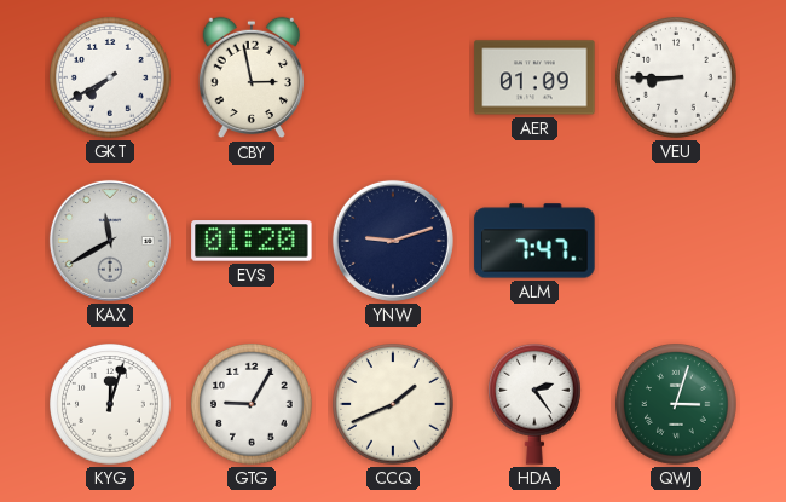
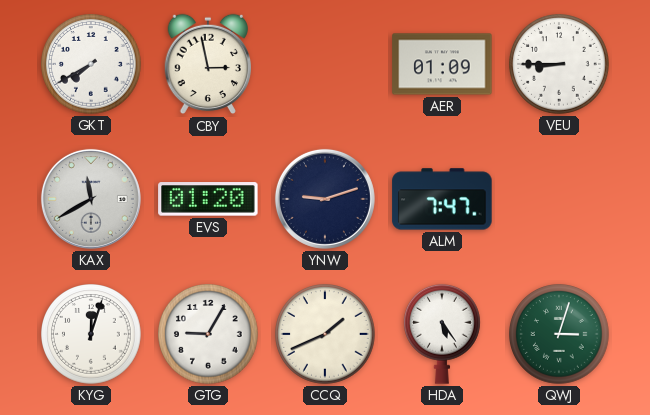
HDA: 2:24 -> 5:24
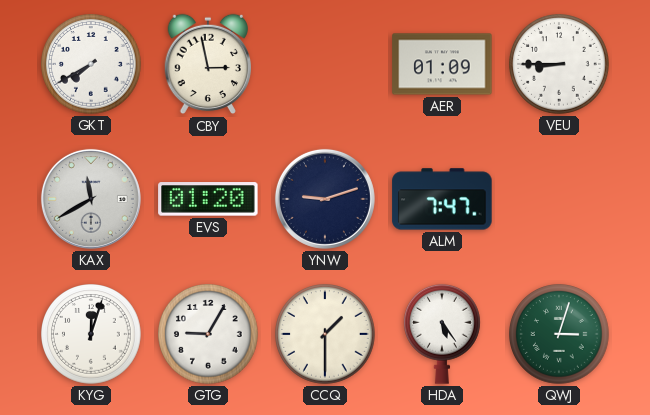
CCQ: 1:41 -> 1:30
